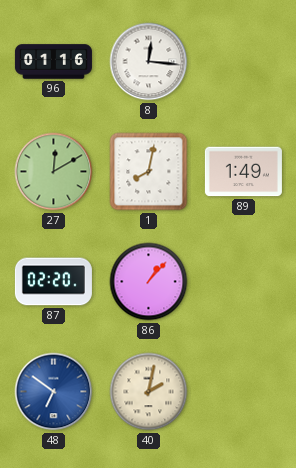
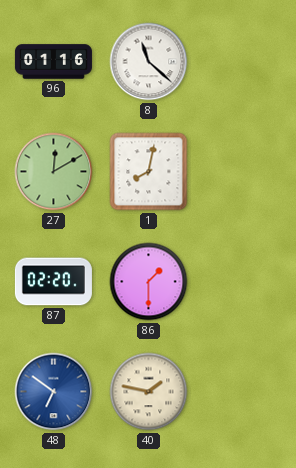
8: 12:16 -> 11:22
89: 1:49 -> none
86: 1:07 -> 1:30
40: 2:02 -> 1:47
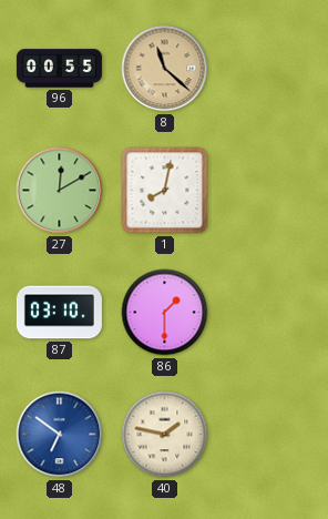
96: 01:16 -> 00:55
8 dial: white -> champagne
87: 02:20 -> 03:10
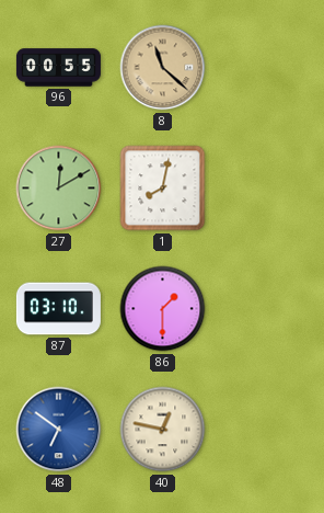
40: 1:47 -> 12:47
